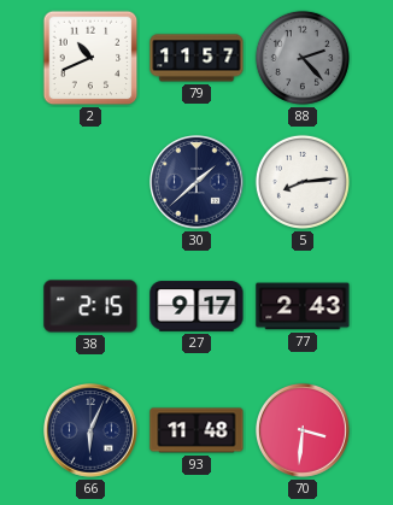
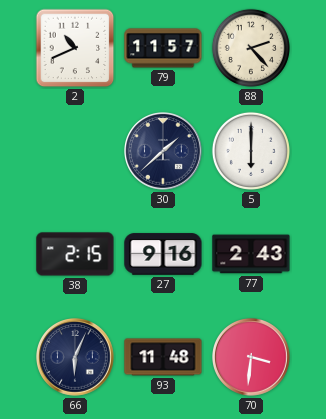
88 dial: grey -> cream
5: 8:14 -> 6:00
27: 9:17 -> 9:16
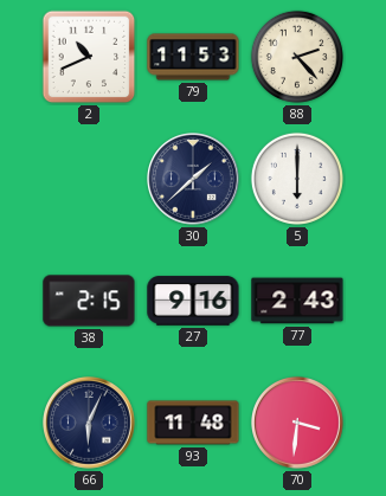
79: 11:57 -> 11:53
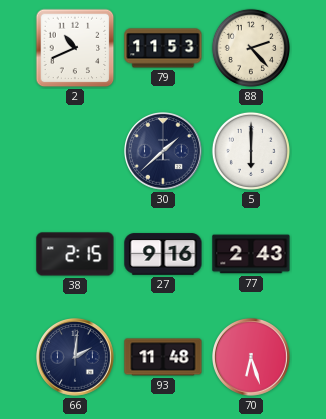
66: 6:04 -> 2:01
70: 3:31 -> 6:27
